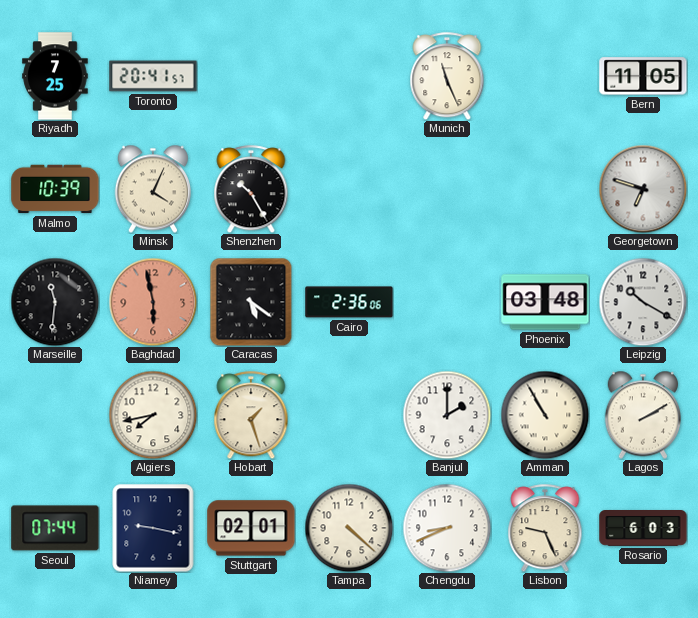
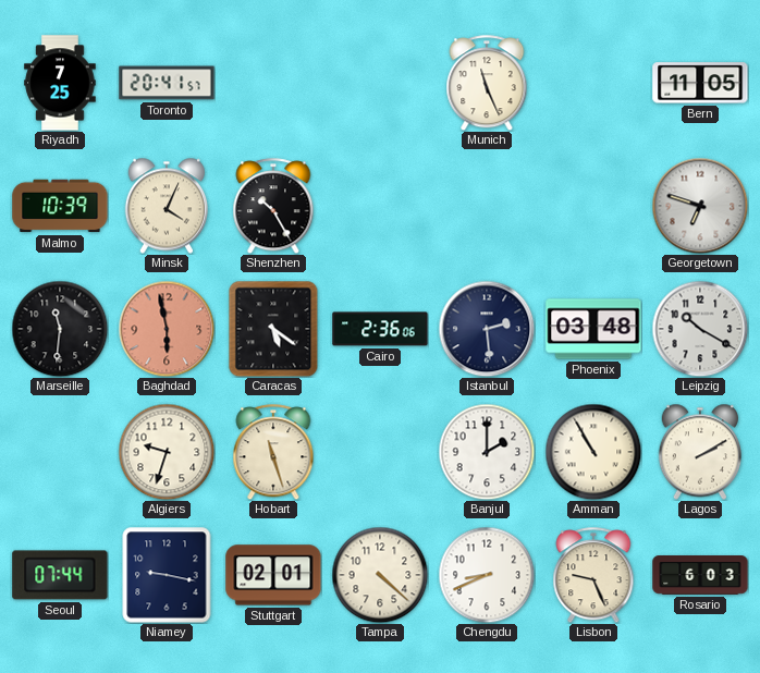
Istanbul: none -> 2:29
Algiers: 7:43 -> 9:33
Hobart: 1:27 -> 11:27
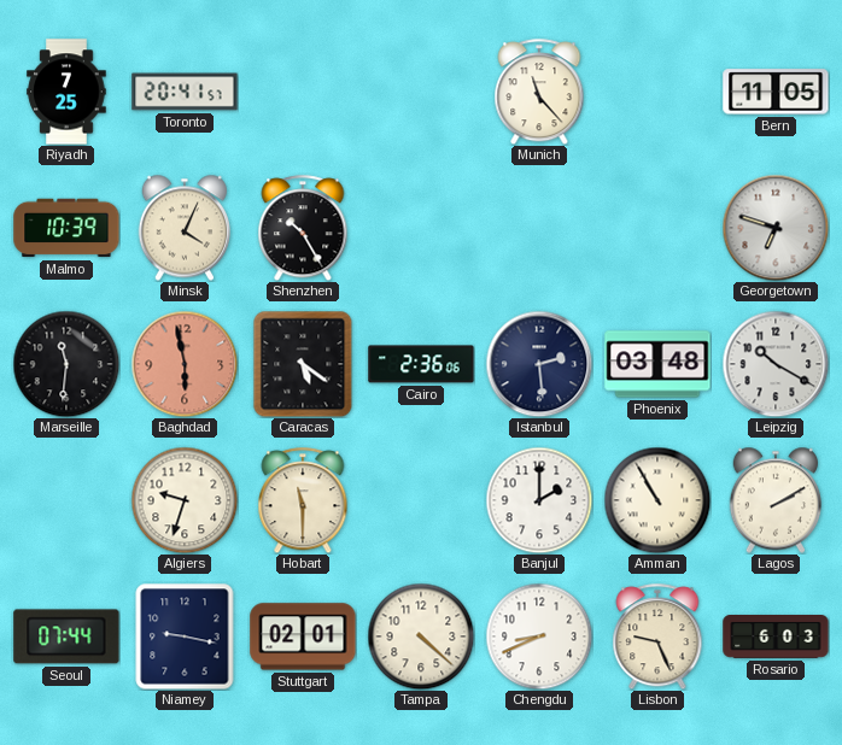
Munich: 11:26 -> 11:23
Hobart: 11:27 -> 11:30
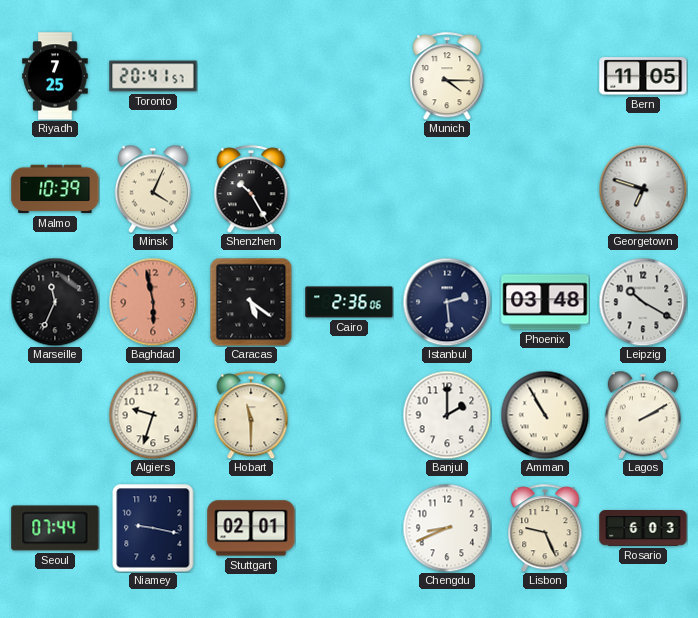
Munich: 11:23 -> 4:15
Marseille: 11:31 -> 11:34
Tampa: 4:22 -> none
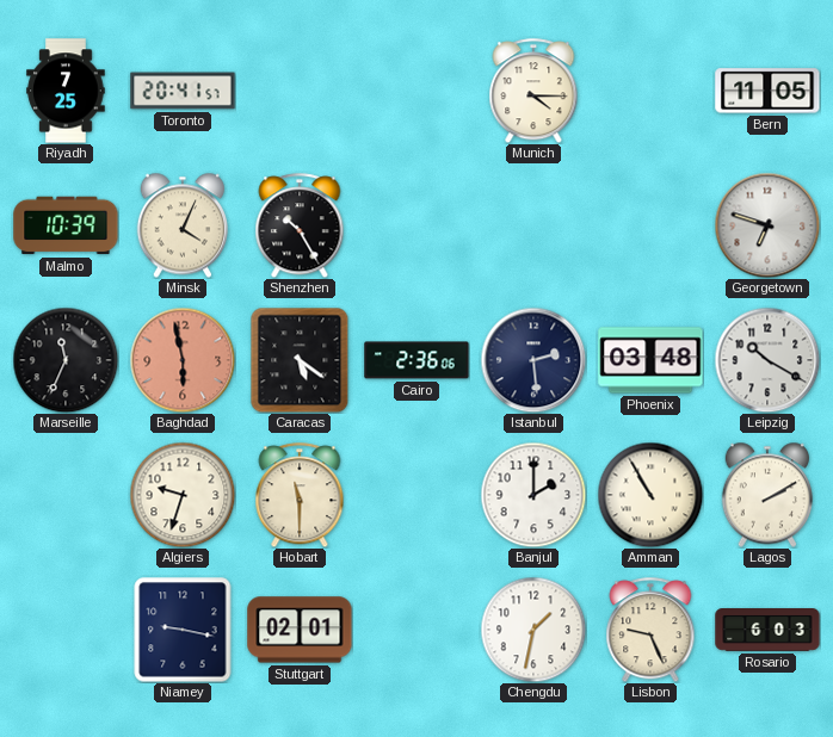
Seoul: 07:44 -> none
Chengdu: 8:41 -> 1:32
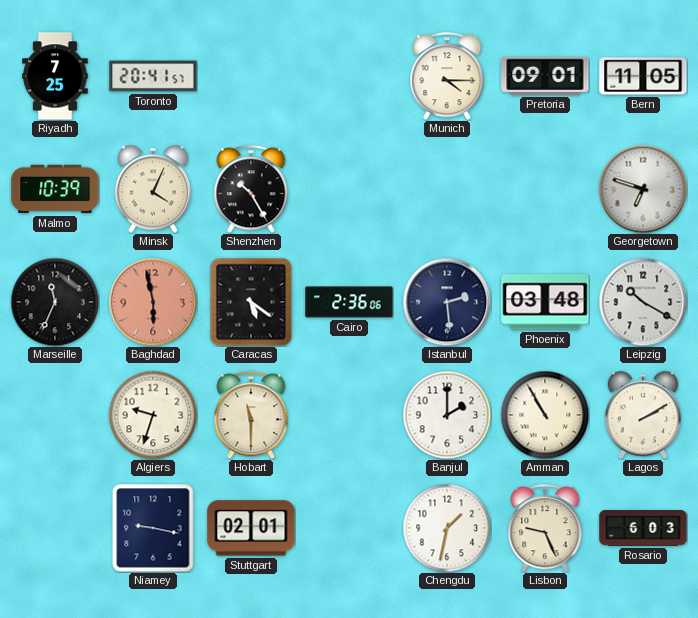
Pretoria: none -> 09:01
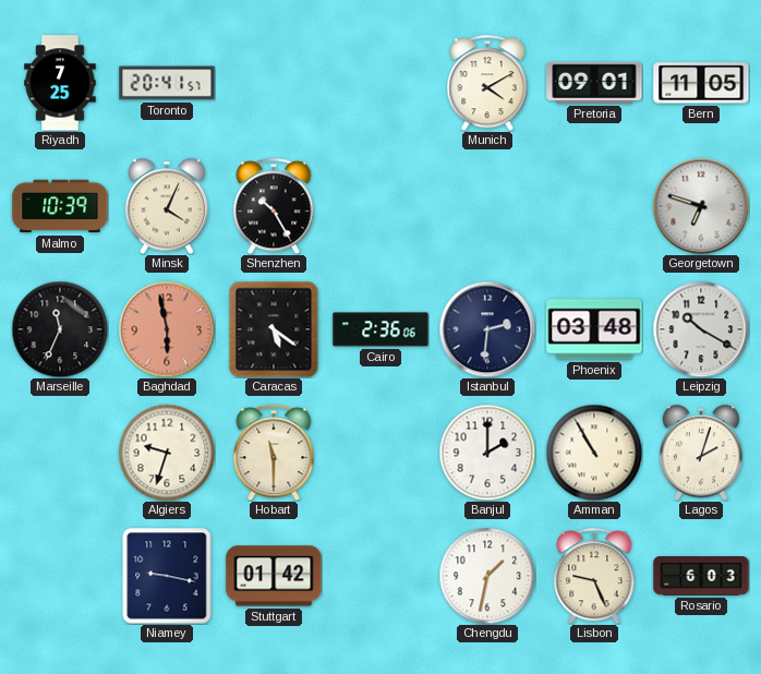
Munich: 4:15 -> 4:10
Istanbul: 2:29 -> 2:31
Lagos: 2:10 -> 2:03
Stuttgart: 02:01 -> 01:42
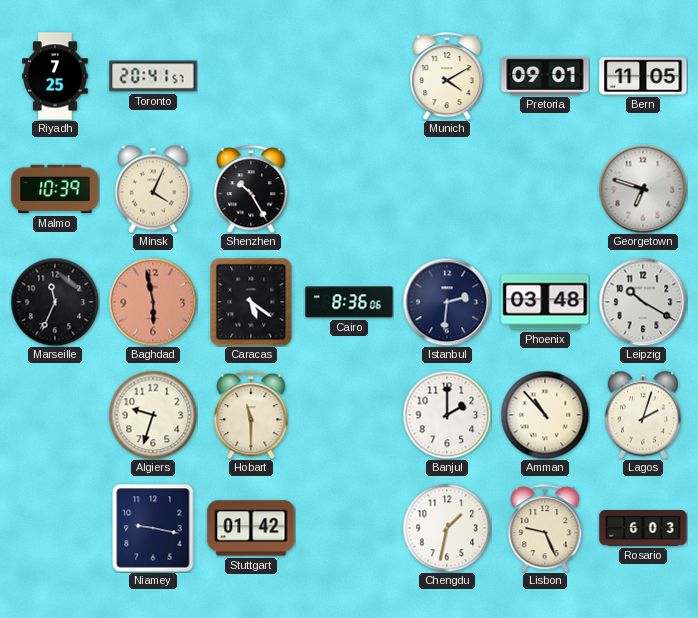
Cairo: 2:36 -> 8:36
Amman: 10:55 -> 10:53
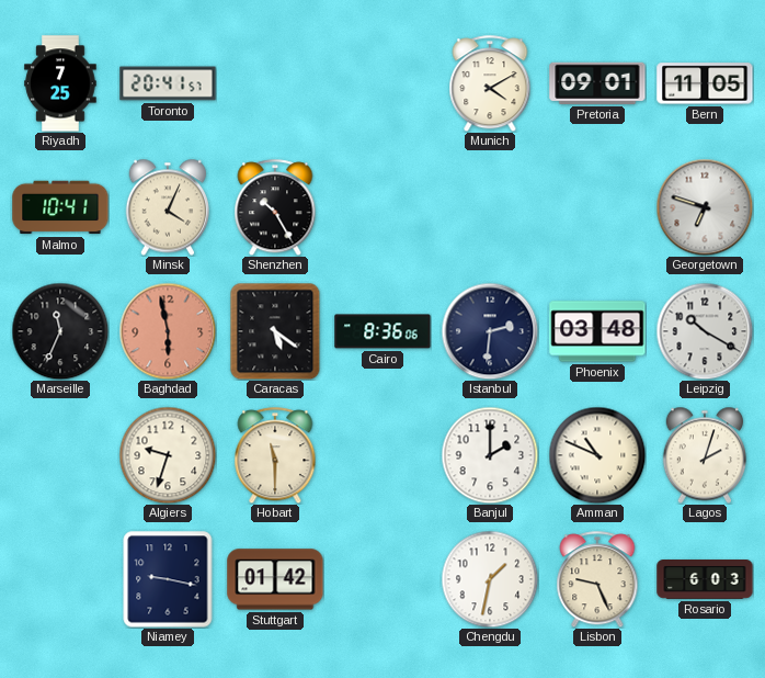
Malmo: 10:39 -> 10:41
Amman: 10:53 -> 10:49
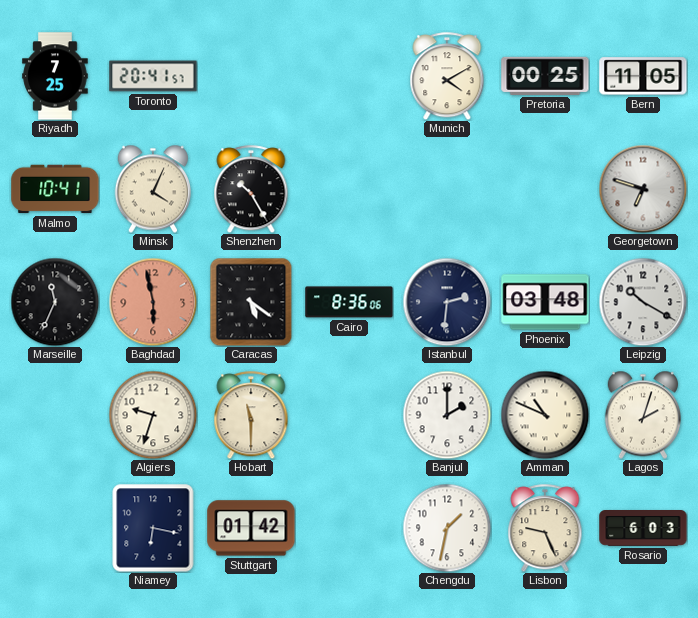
Pretoria: 09:01 -> 00:25
Niamey: 9:17 -> 6:17
